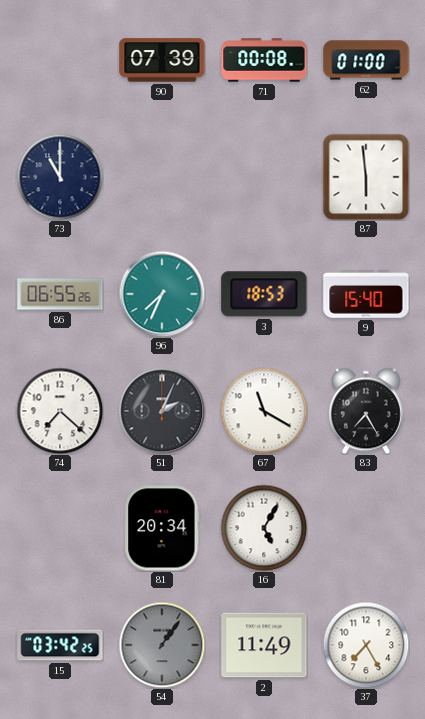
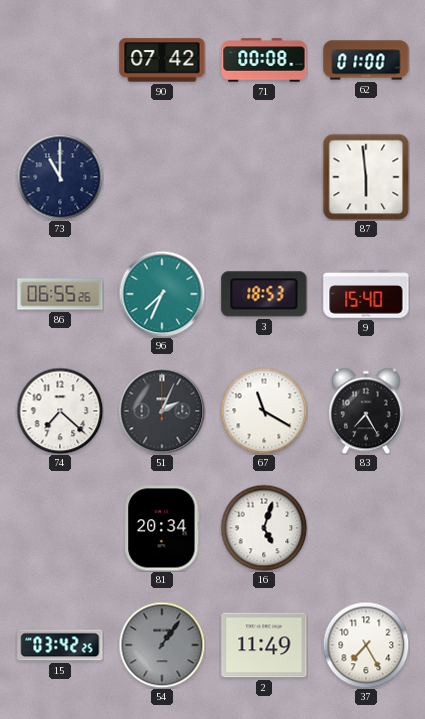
90: 07:39 -> 07:42
16: 5:05 -> 5:03
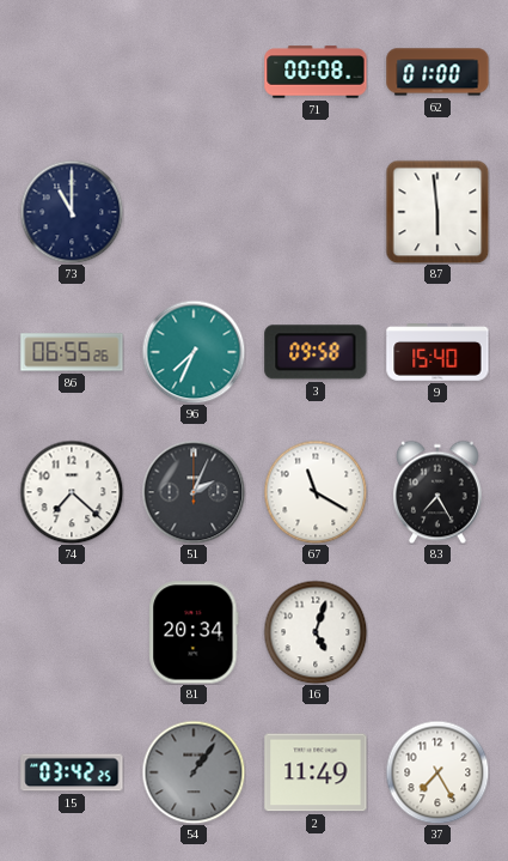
90: 07:42 -> none
3: 18:53 -> 09:58
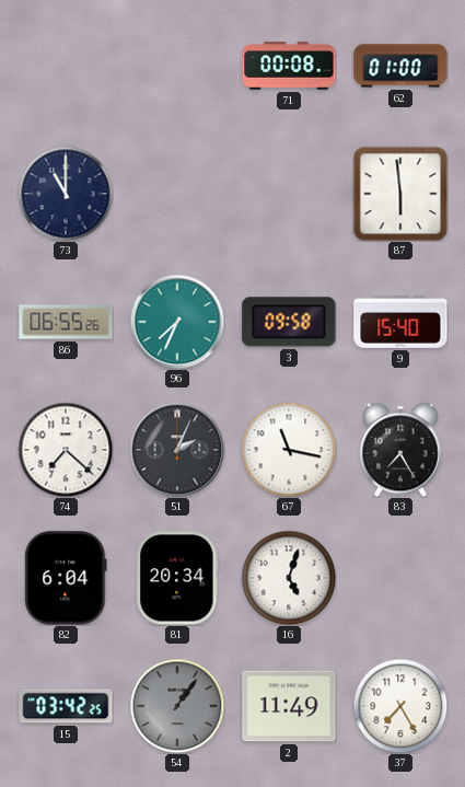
67: 11:20 -> 11:17
82: none -> 6:04
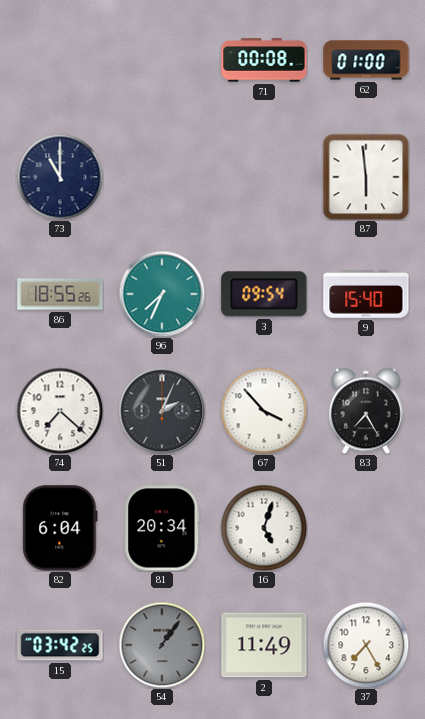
86: 06:55 -> 18:55
3: 09:58 -> 09:54
67: 11:17 -> 3:53
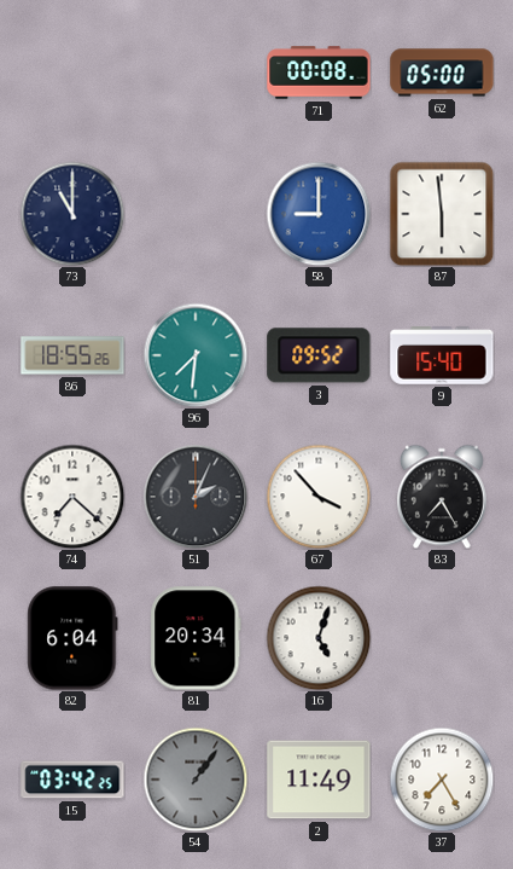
62: 01:00 -> 05:00
58: none -> 9:00
96: 7:34 -> 7:31
3: 09:54 -> 09:52
